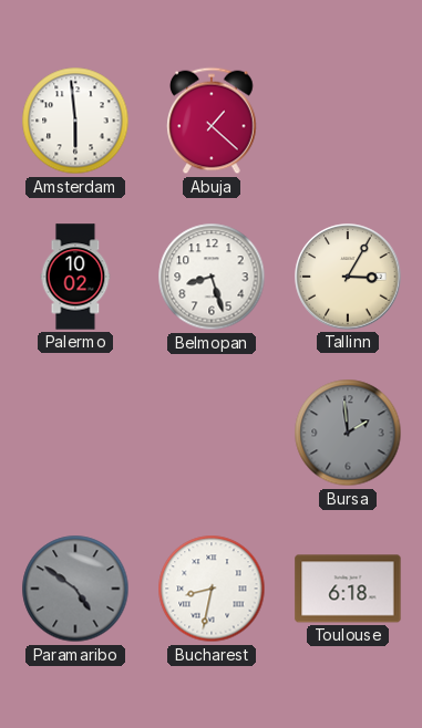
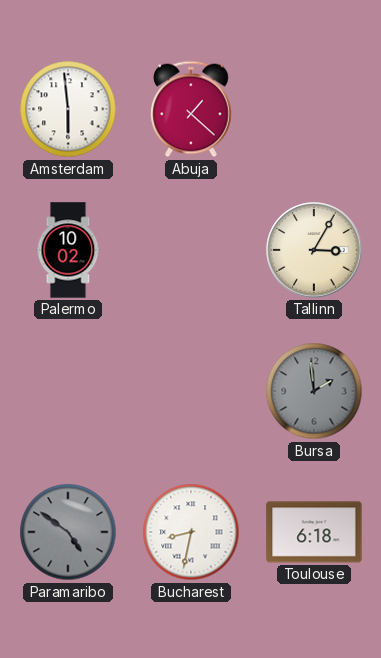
Belmopan: 8:27 -> none
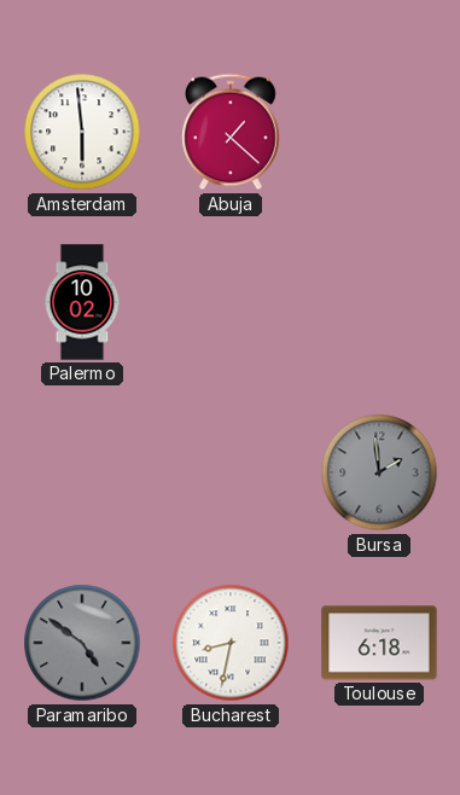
Tallinn: 3:05 -> none
